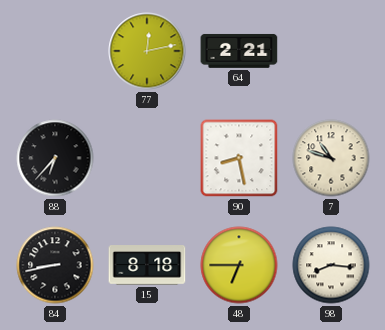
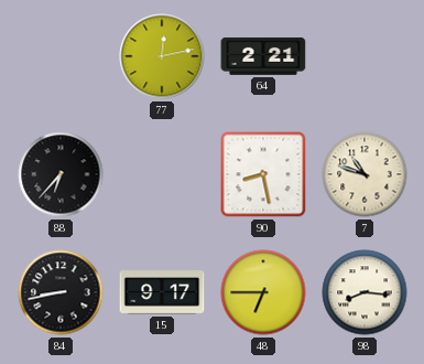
15: 8:18 -> 9:17
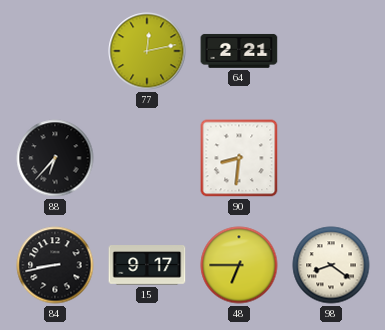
90: 8:28 -> 8:31
7: 10:48 -> none
98: 8:16 -> 8:21
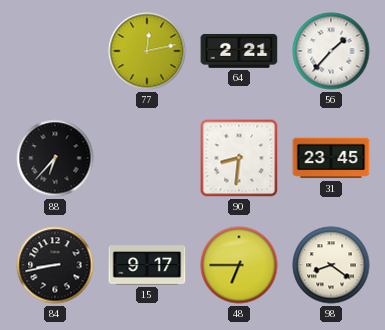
56: none -> 1:37
31: none -> 23:45
